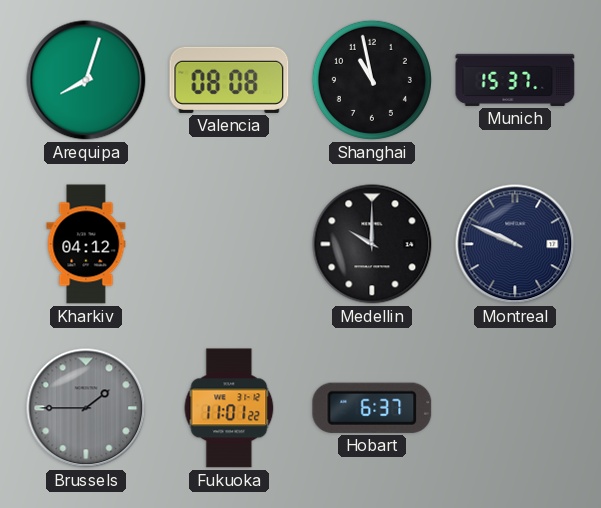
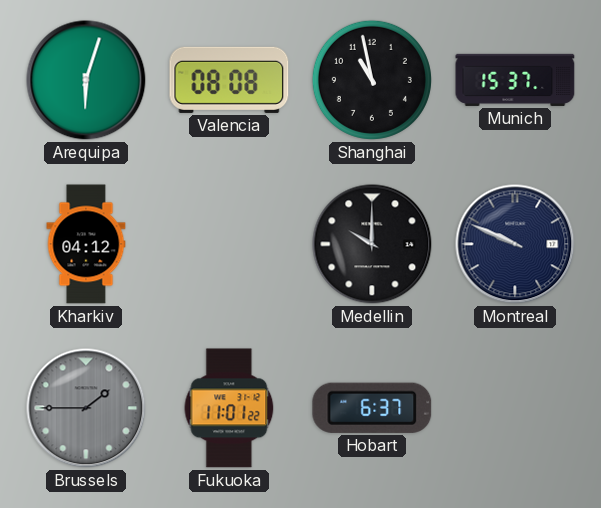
Arequipa: 8:03 -> 6:03
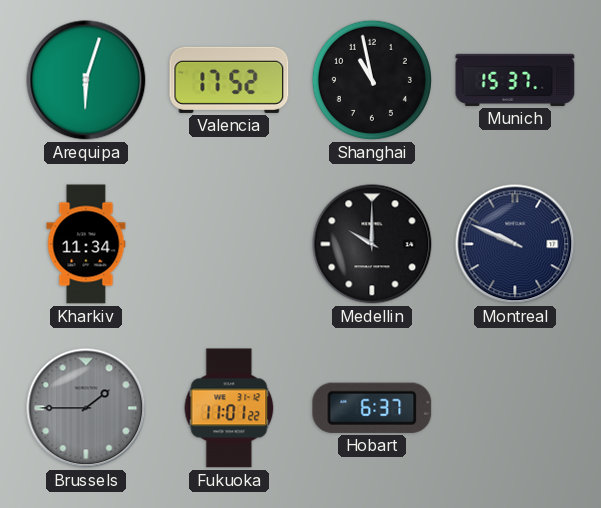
Valencia: 08:08 -> 17:52
Kharkiv: 04:12 -> 11:34
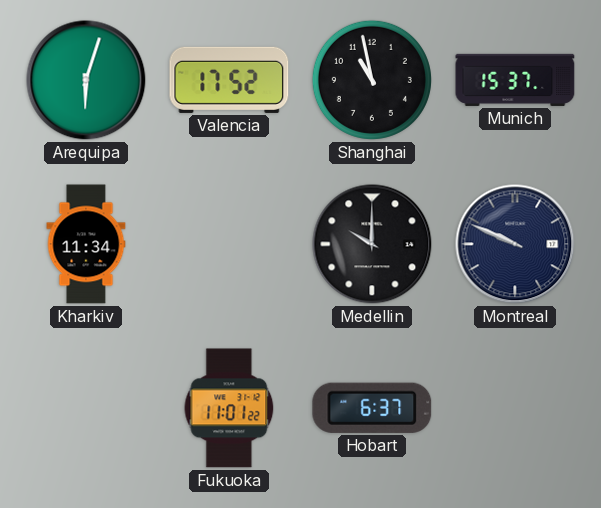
Brussels: 1:45 -> none
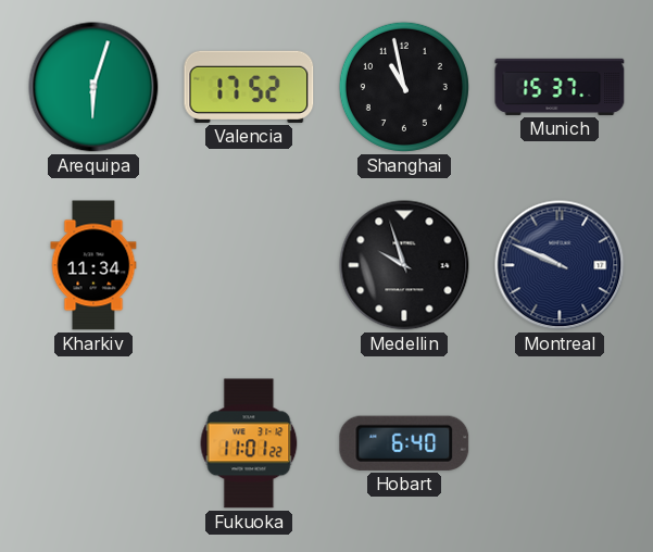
Medellin: 10:00 -> 9:57
Hobart: 6:37 -> 6:40
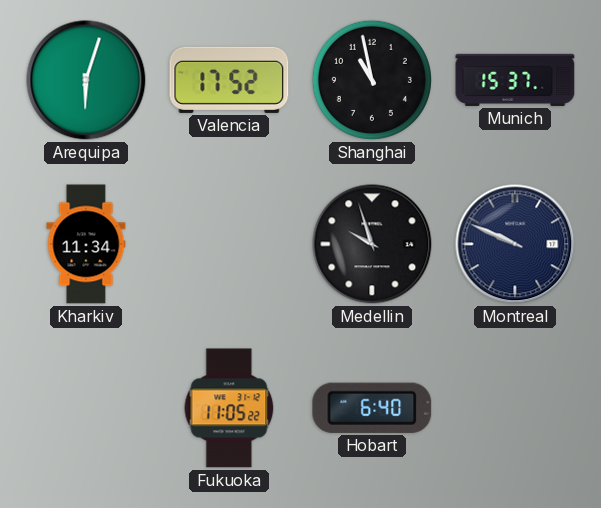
Fukuoka: 11:01 -> 11:05
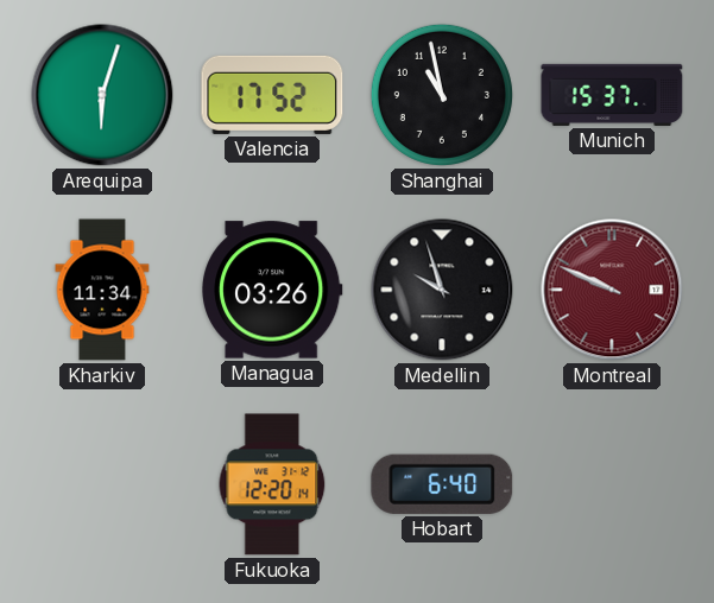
Managua: none -> 03:26
Montreal dial: navy -> burgundy
Fukuoka: 11:05 -> 12:20
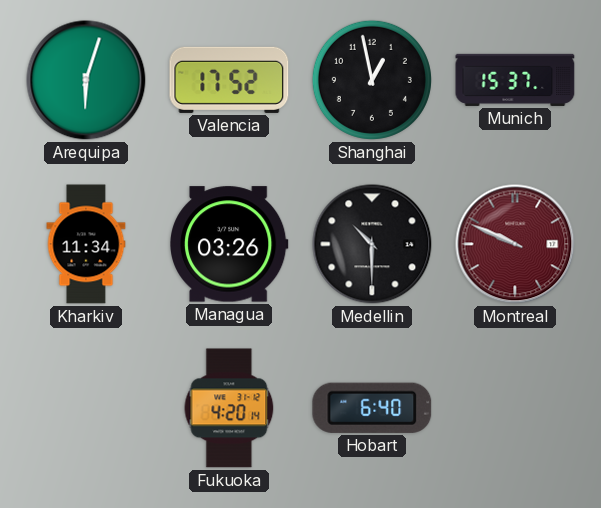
Shanghai: 10:58 -> 12:58
Medellin: 9:57 -> 10:30
Fukuoka: 12:20 -> 4:20
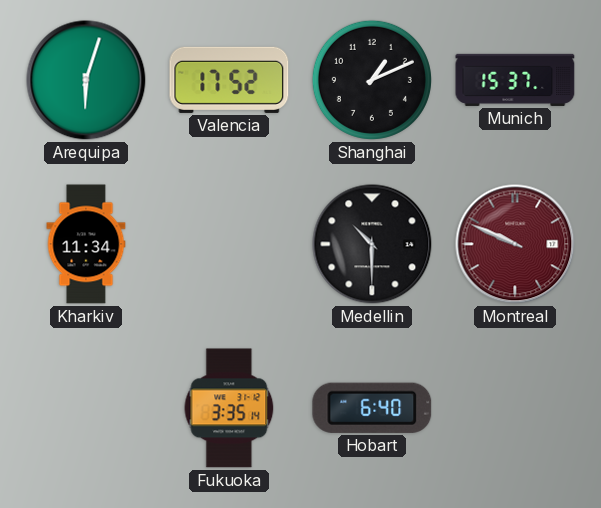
Shanghai: 12:58 -> 1:11
Managua: 03:26 -> none
Fukuoka: 4:20 -> 3:35
